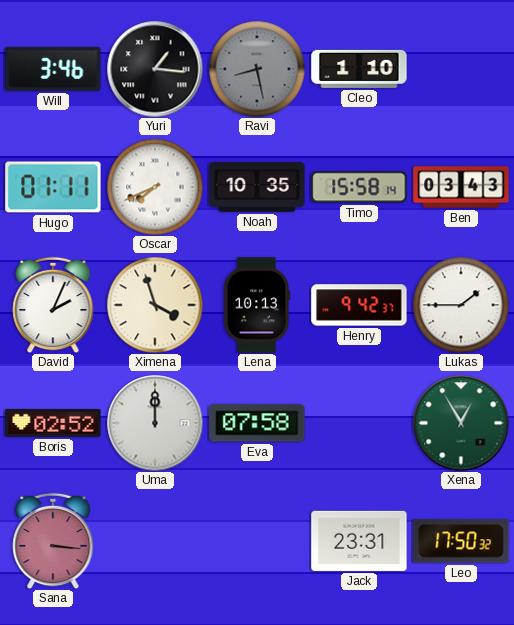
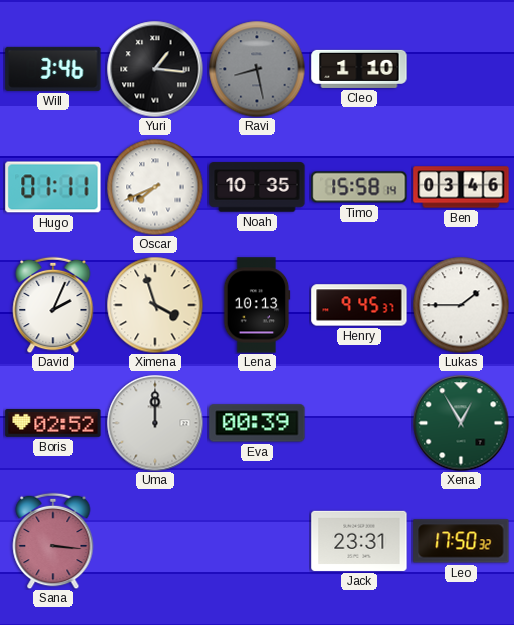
Ben: 03:43 -> 03:46
Henry: 9:42 -> 9:45
Eva: 07:58 -> 00:39
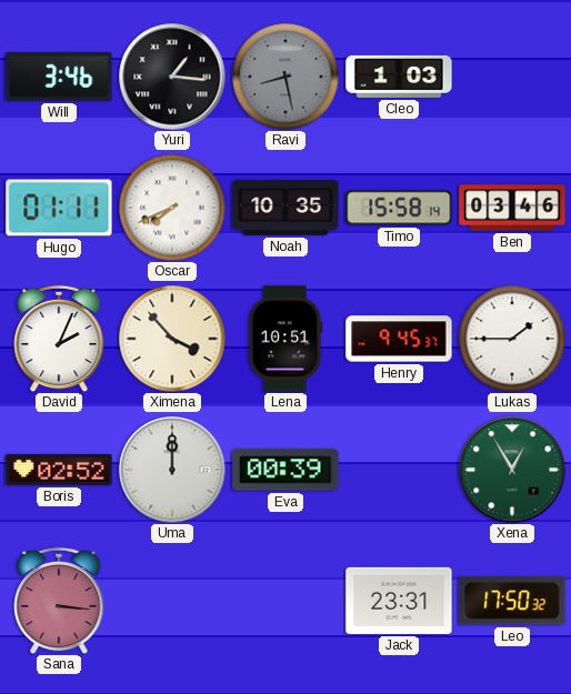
Cleo: 1:10 -> 1:03
Ximena: 3:57 -> 3:53
Lena: 10:13 -> 10:51
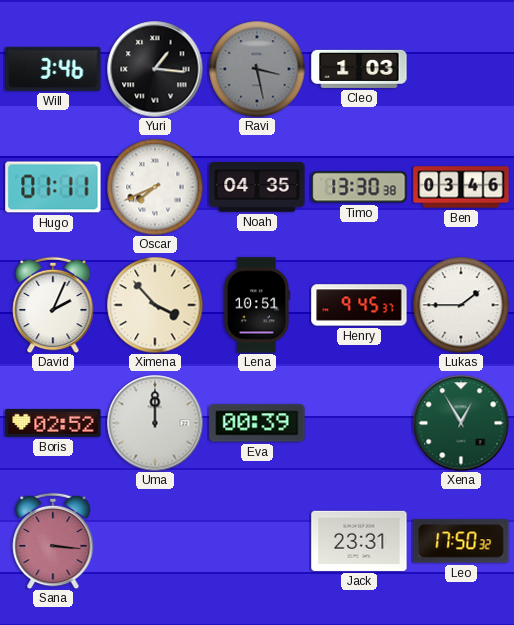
Ravi: 8:28 -> 3:28
Noah: 10:35 -> 04:35
Timo: 15:58 -> 13:30
